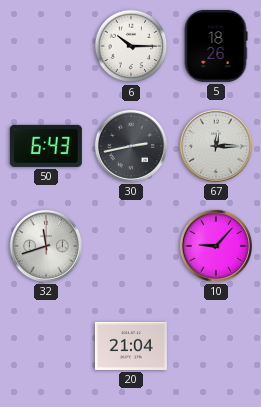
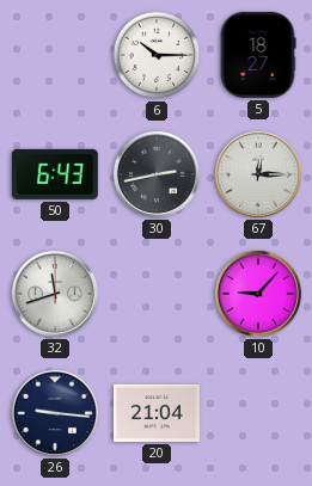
5: 18:26 -> 18:27
26: none -> 9:16
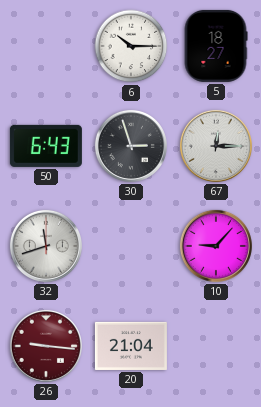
30: 2:43 -> 2:57
26 dial: navy -> burgundy
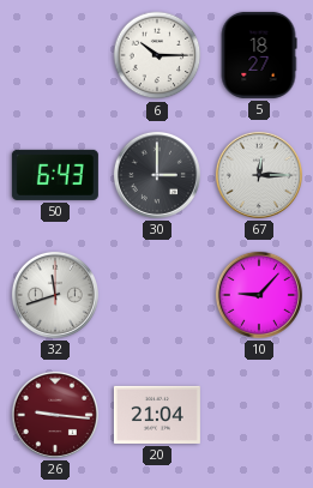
30: 2:57 -> 3:00
